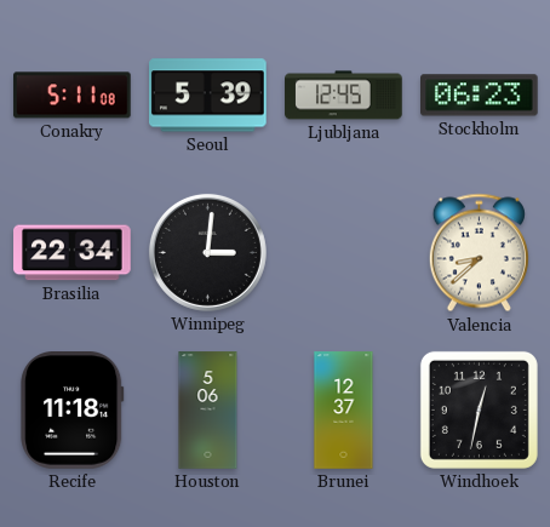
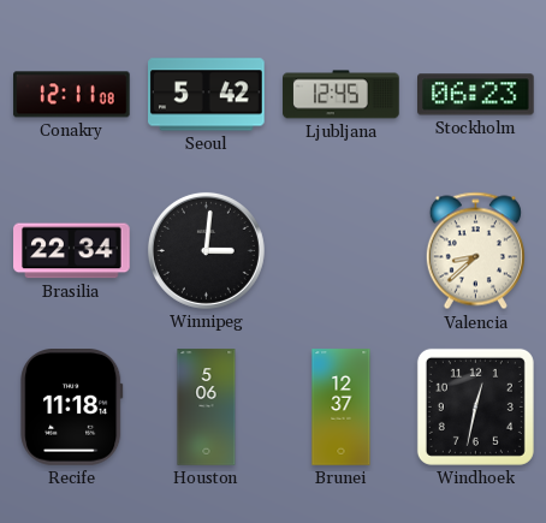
Conakry: 5:11 -> 12:11
Seoul: 5:39 -> 5:42
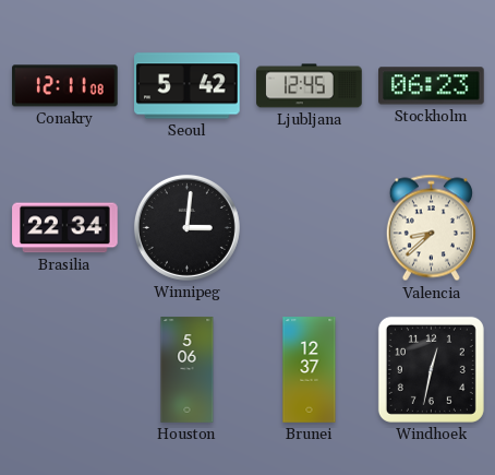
Recife: 11:18 -> none
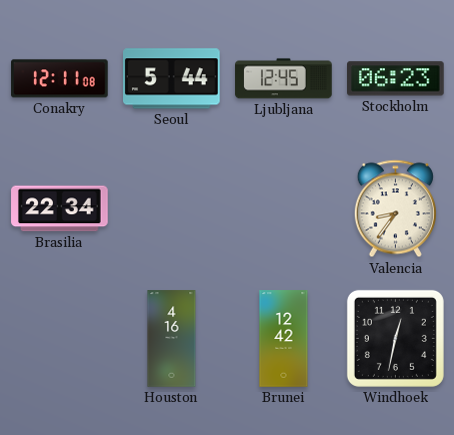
Seoul: 5:42 -> 5:44
Winnipeg: 3:01 -> none
Valencia: 8:38 -> 8:36
Houston: 5:06 -> 4:16
Brunei: 12:37 -> 12:42
